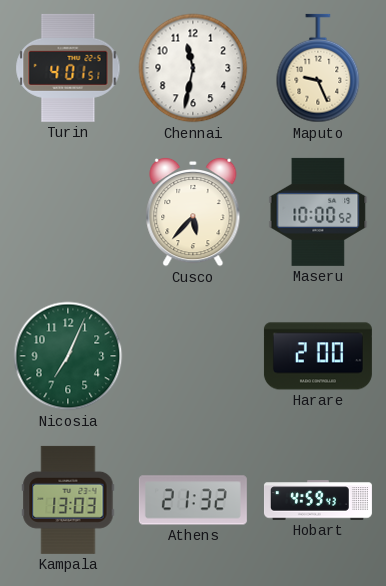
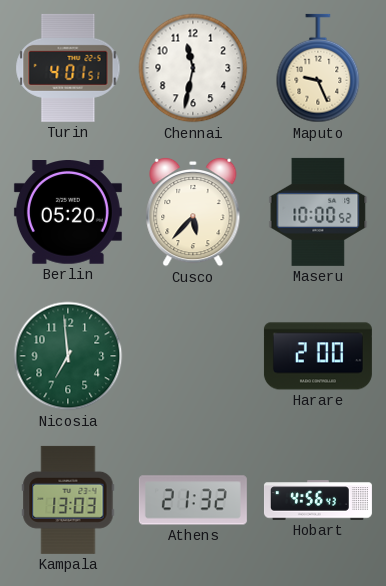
Berlin: none -> 05:20
Nicosia: 7:04 -> 6:59
Hobart: 4:59 -> 4:56
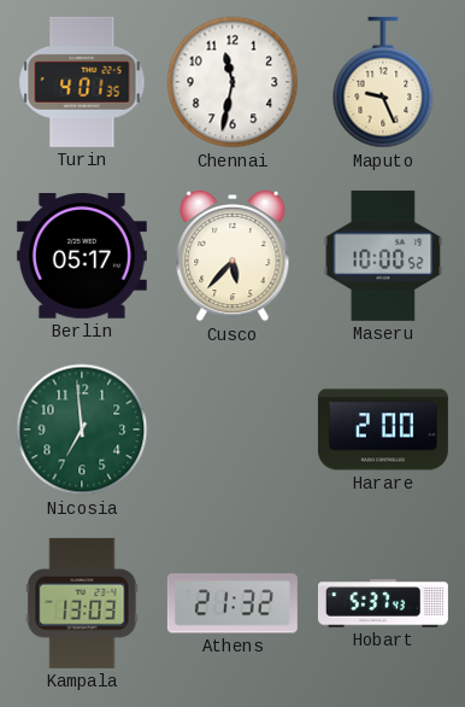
Turin: 4:01:51 -> 4:01:35
Berlin: 05:20 -> 05:17
Hobart: 4:56 -> 5:37
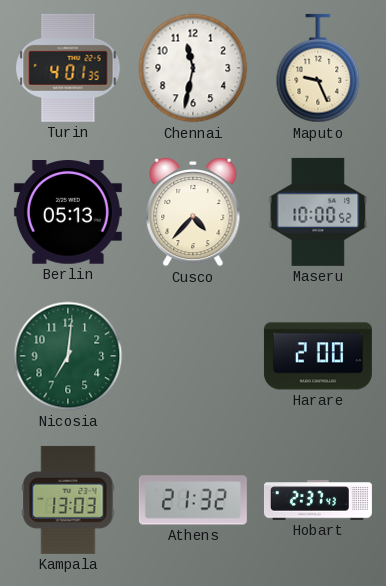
Berlin: 05:17 -> 05:13
Cusco: 5:37 -> 4:37
Nicosia: 6:59 -> 7:01
Hobart: 5:37 -> 2:37
